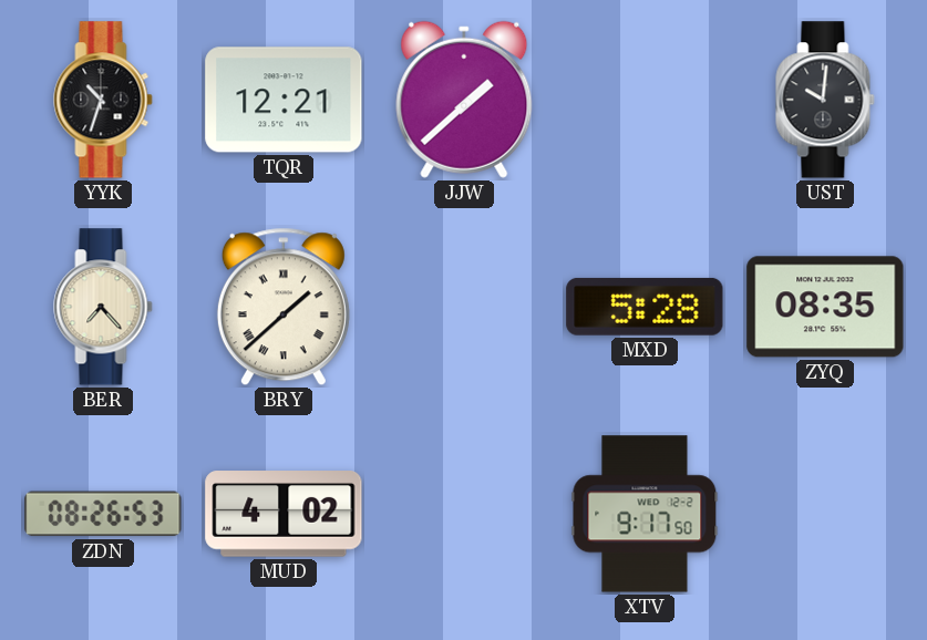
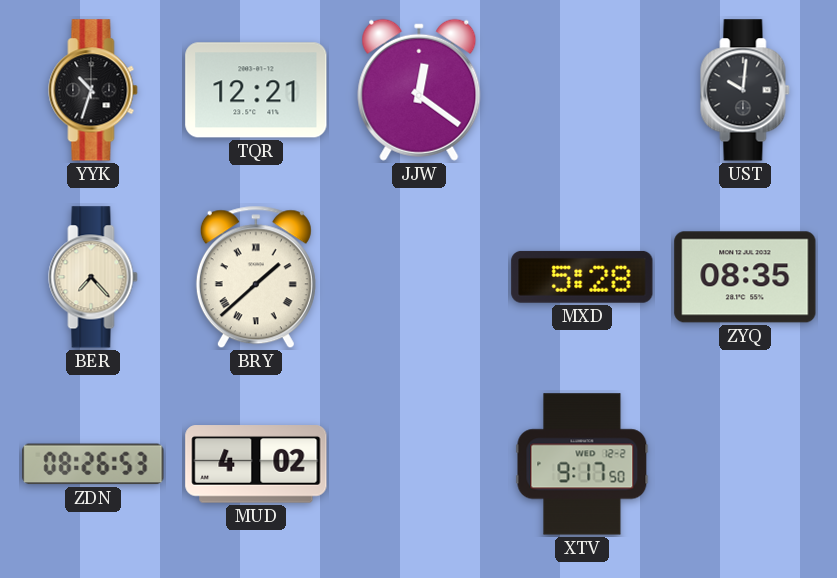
JJW: 1:38 -> 12:21
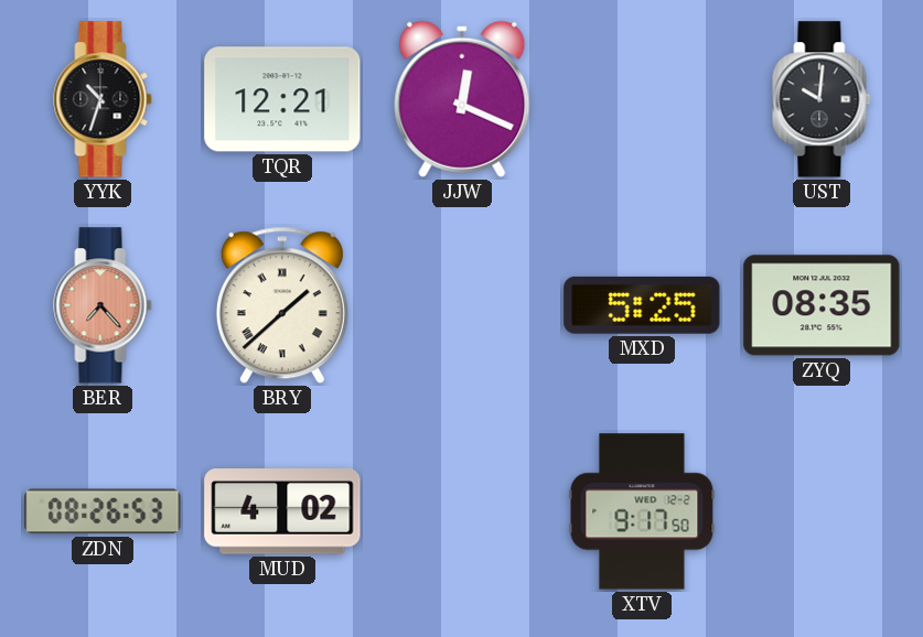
JJW: 12:21 -> 12:19
BER dial: cream -> salmon
MXD: 5:28 -> 5:25
